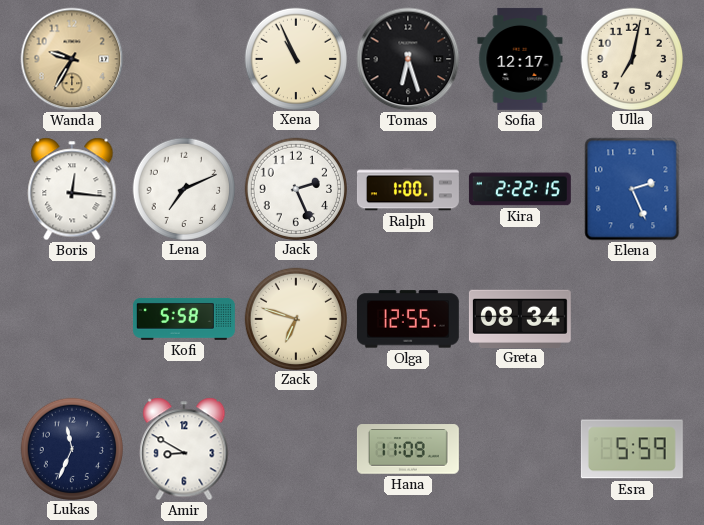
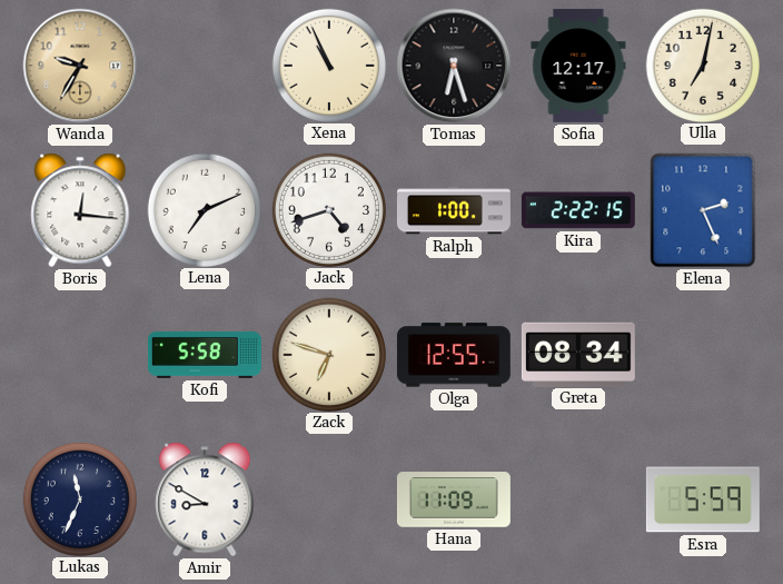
Jack: 2:26 -> 4:42
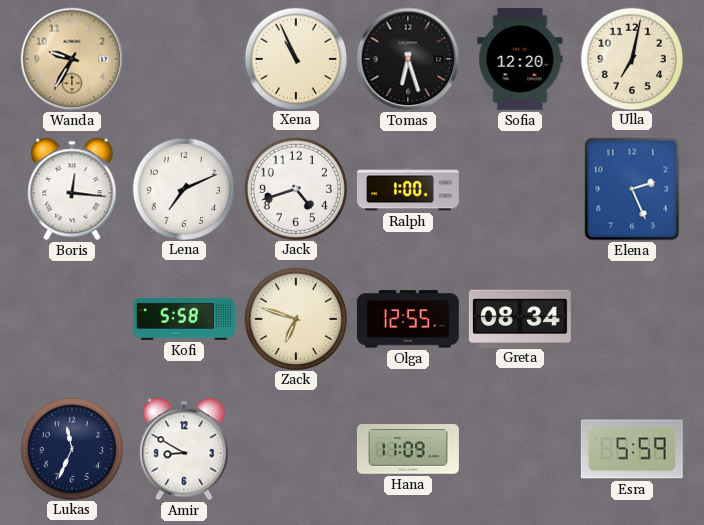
Sofia: 12:17 -> 12:20
Kira: 2:22 -> none
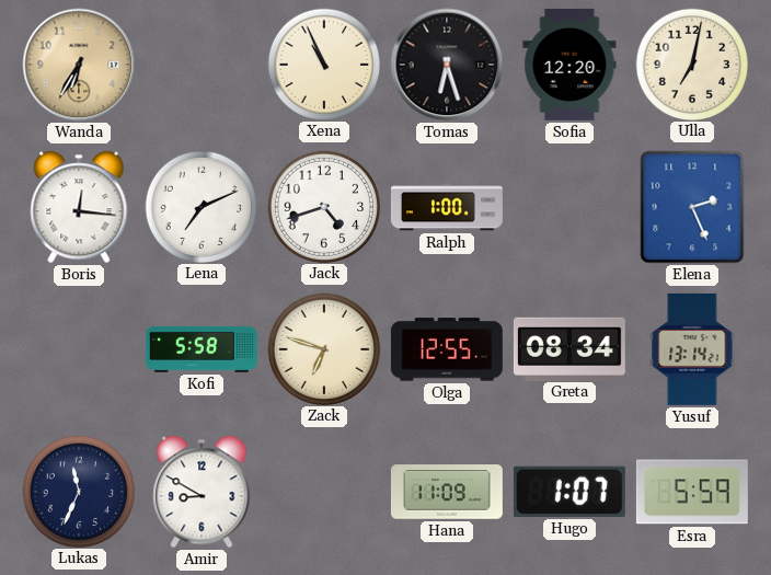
Wanda: 9:35 -> 6:35
Yusuf: none -> 13:14
Hugo: none -> 1:07
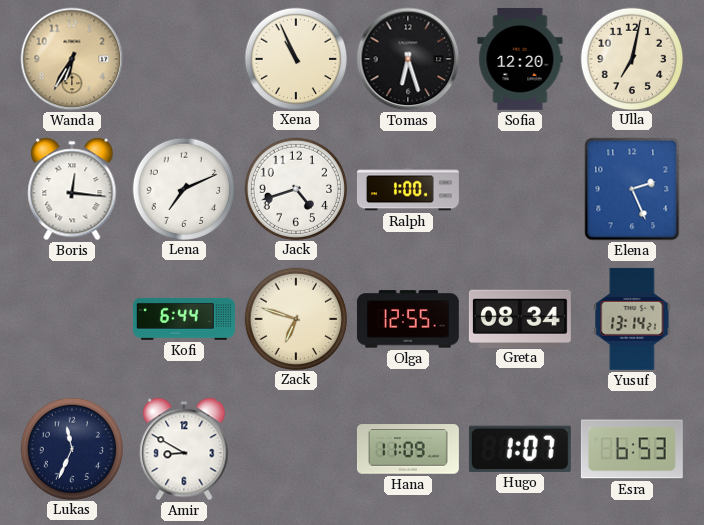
Kofi: 5:58 -> 6:44
Esra: 5:59 -> 6:53
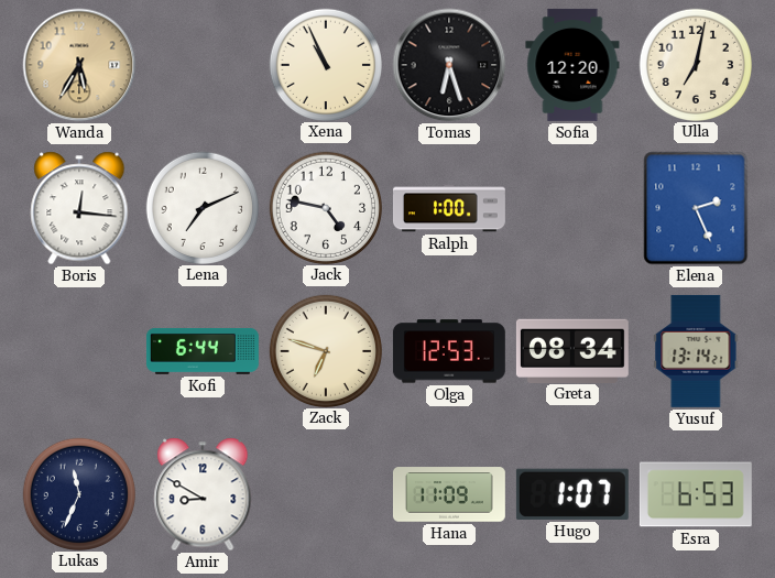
Wanda: 6:35 -> 5:35
Jack: 4:42 -> 4:47
Olga: 12:55 -> 12:53
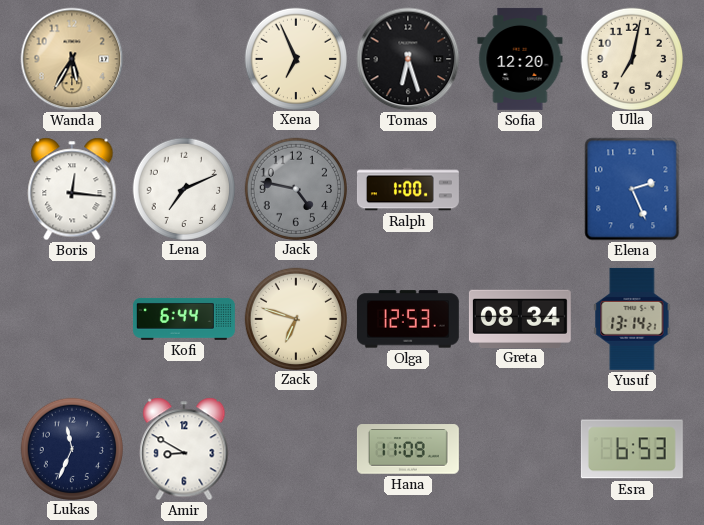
Xena: 10:56 -> 6:56
Jack dial: white -> grey
Hugo: 1:07 -> none
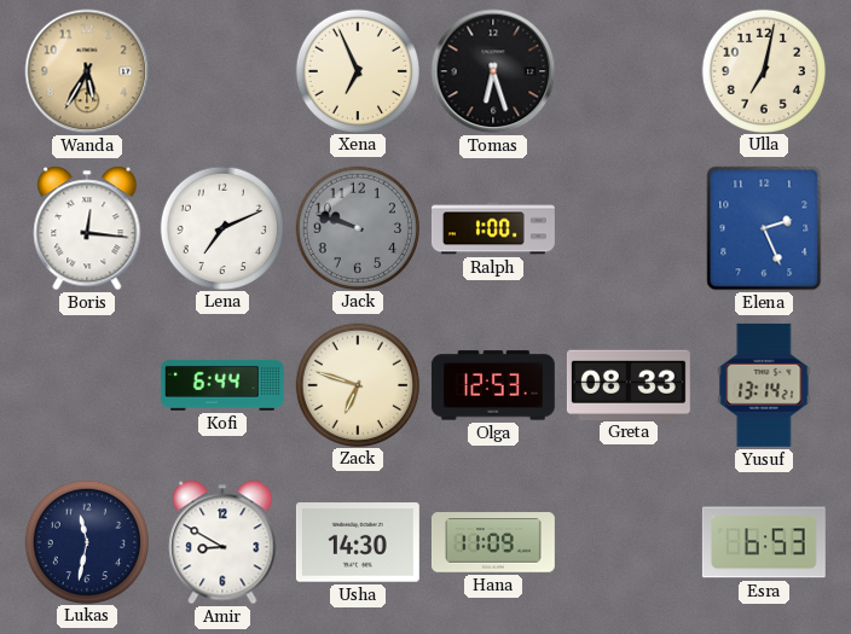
Sofia: 12:20 -> none
Jack: 4:47 -> 9:48
Greta: 08:34 -> 08:33
Lukas: 11:34 -> 11:32
Usha: none -> 14:30
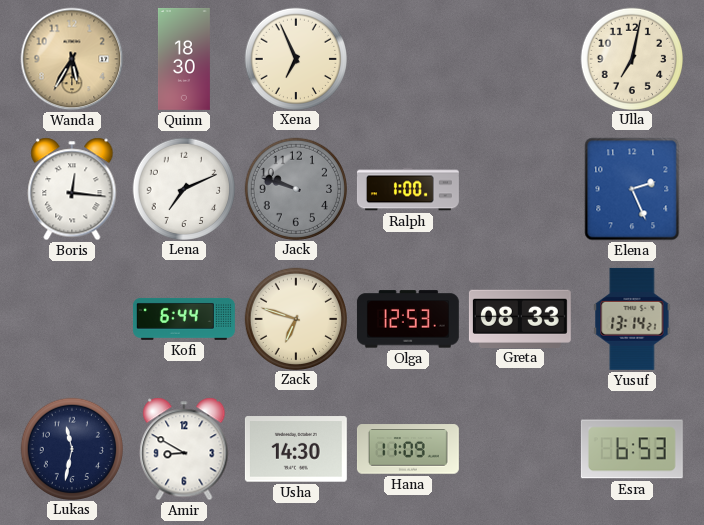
Quinn: none -> 18:30
Tomas: 6:27 -> none
